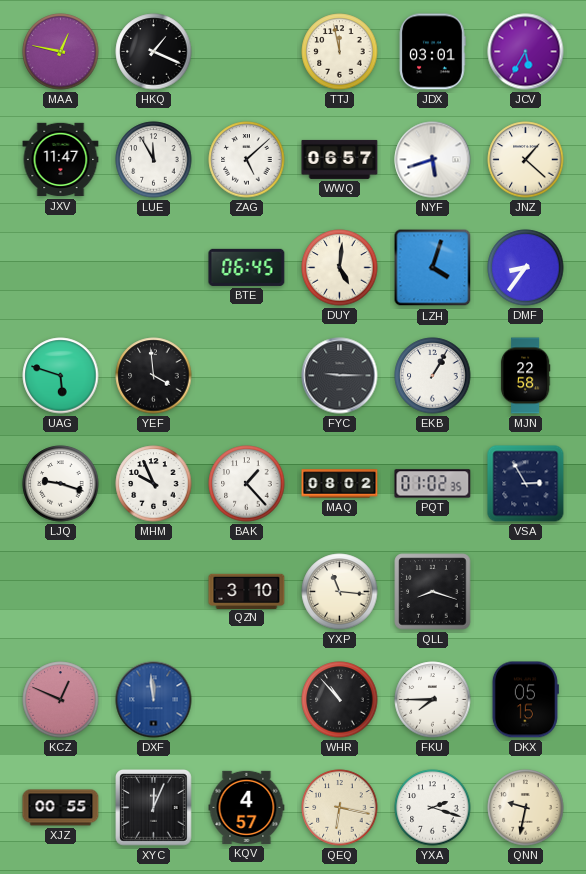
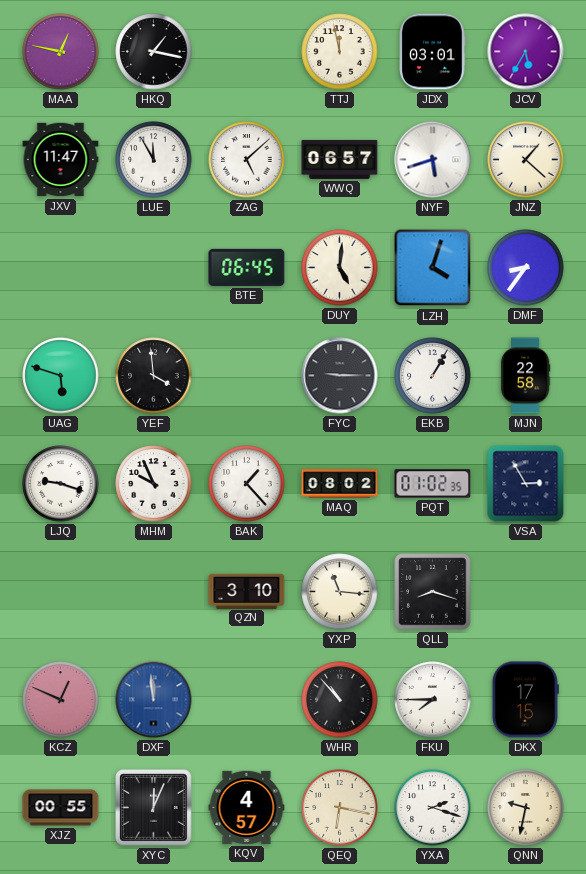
HKQ: 1:19 -> 1:17
DKX: 05:15 -> 17:15
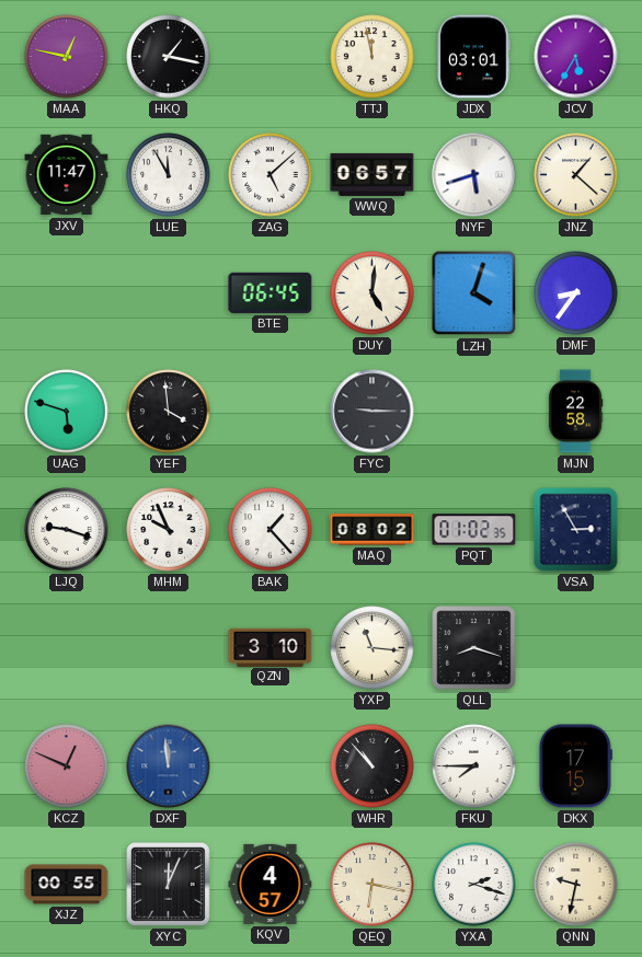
EKB: 1:05 -> none
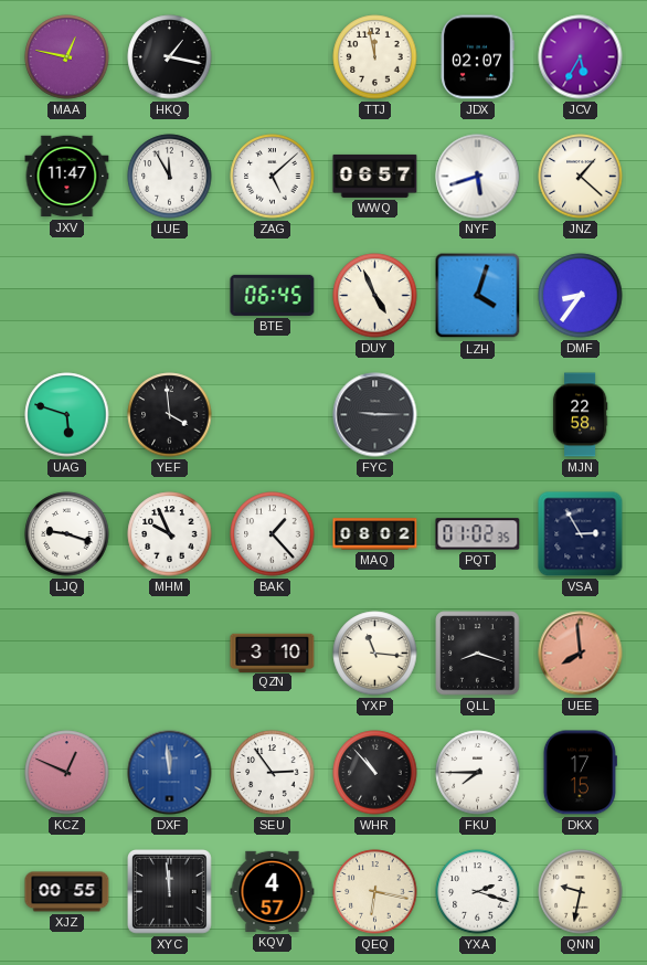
JDX: 03:01 -> 02:07
DUY: 5:01 -> 4:56
UEE: none -> 7:59
SEU: none -> 2:54
XYC: 12:04 -> 11:59
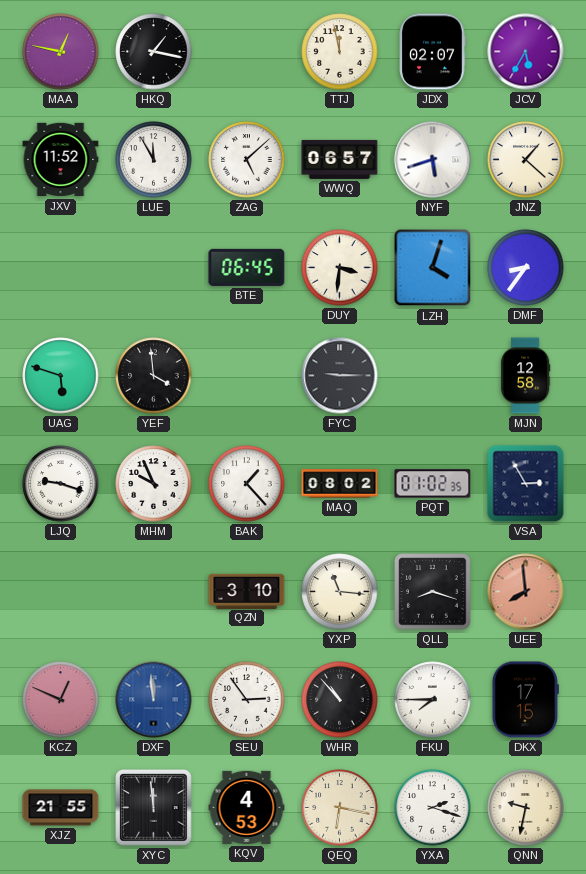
JXV: 11:47 -> 11:52
DUY: 4:56 -> 3:31
MJN: 22:58 -> 12:58
XJZ: 00:55 -> 21:55
KQV: 4:57 -> 4:53
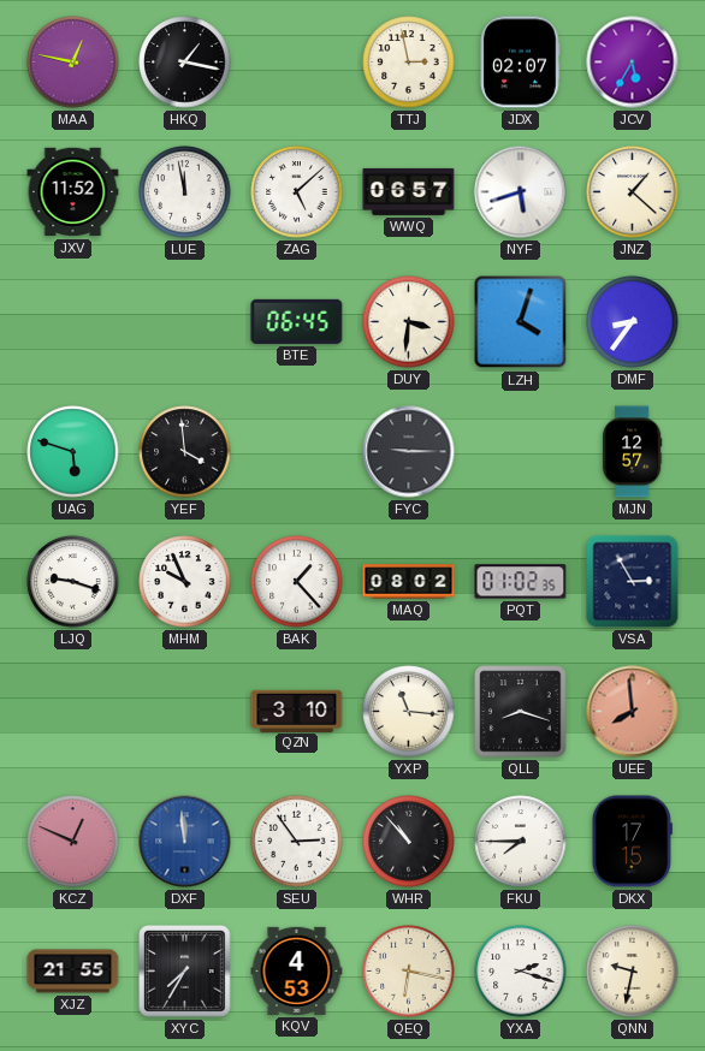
TTJ: 11:58 -> 2:58
LUE: 11:55 -> 11:58
MJN: 12:58 -> 12:57
XYC: 11:59 -> 7:35
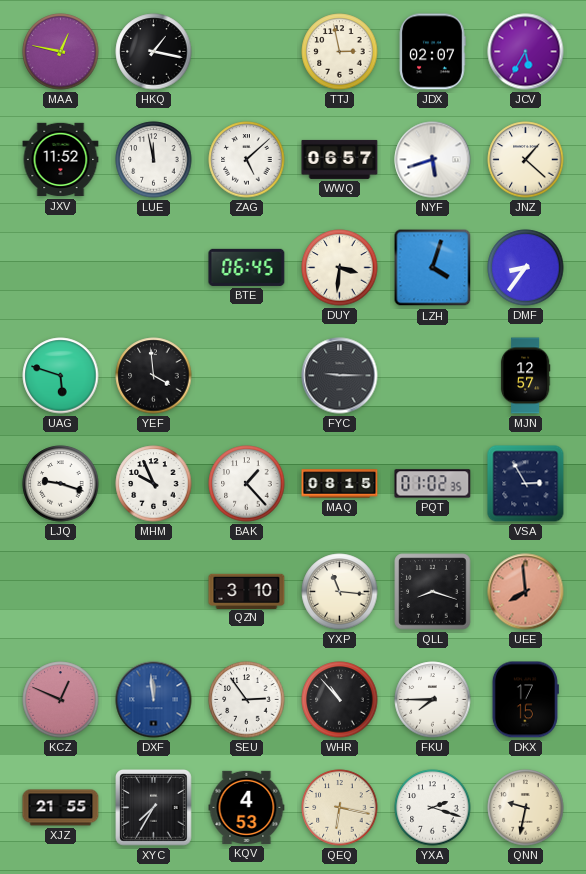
MAQ: 08:02 -> 08:15
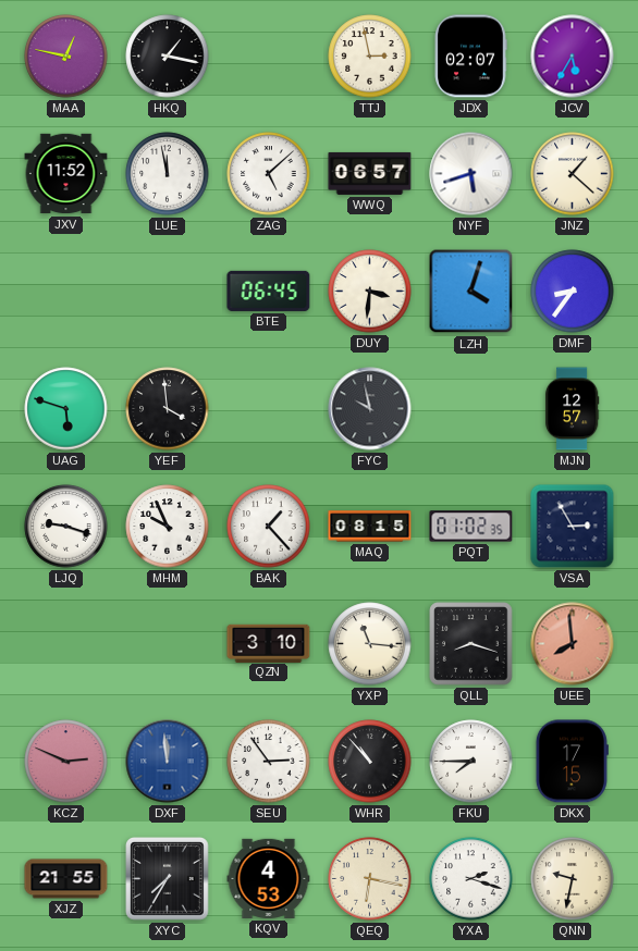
FYC: 9:15 -> 9:58
KCZ: 12:49 -> 2:49
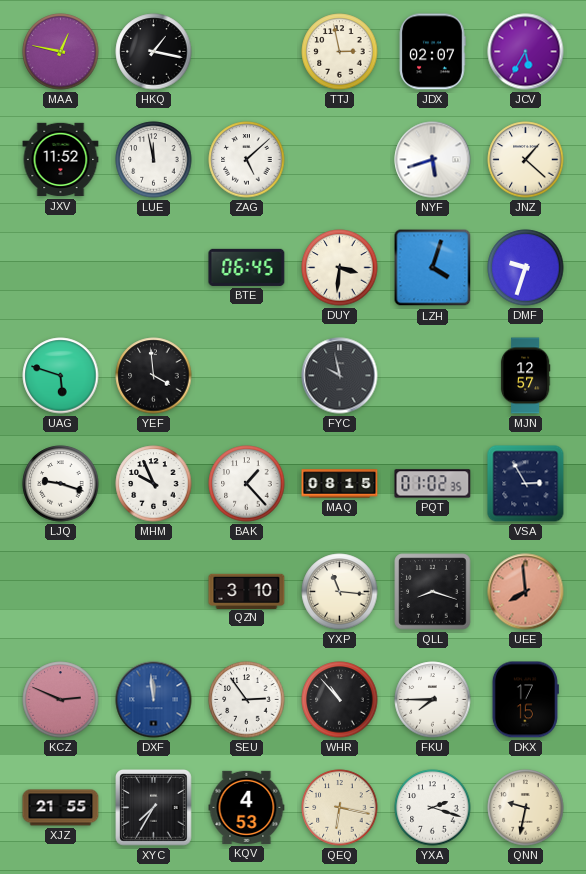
WWQ: 06:57 -> none
DMF: 8:36 -> 9:33
